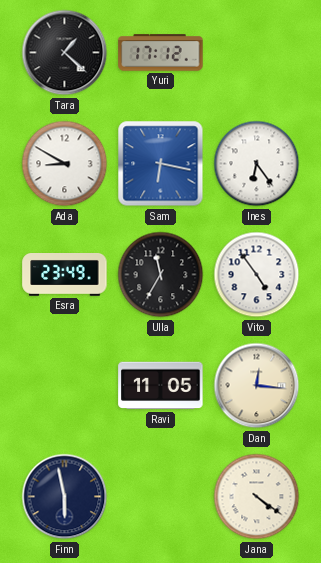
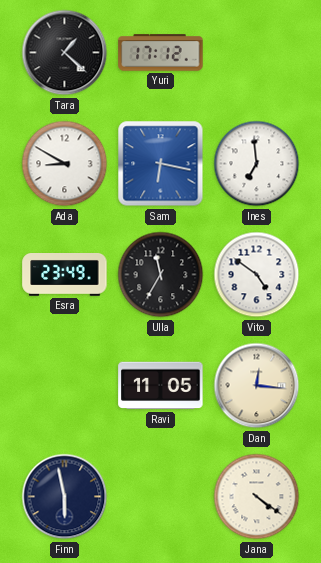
Ines: 6:24 -> 6:59
Vito: 4:54 -> 4:51
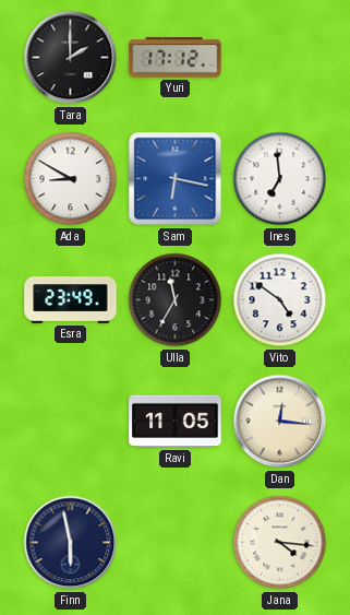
Tara: 1:22 -> 2:00
Jana: 4:21 -> 4:16
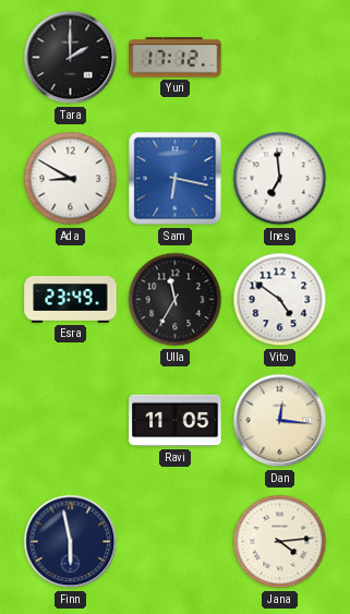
Jana: 4:16 -> 4:14
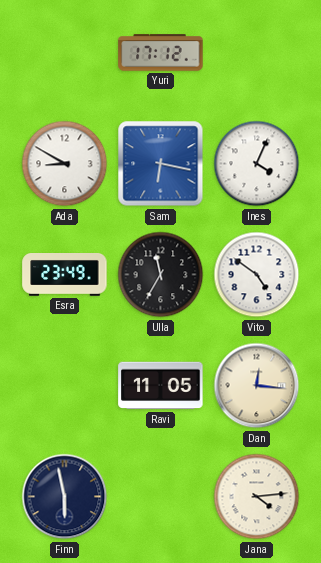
Tara: 2:00 -> none
Ines: 6:59 -> 4:04
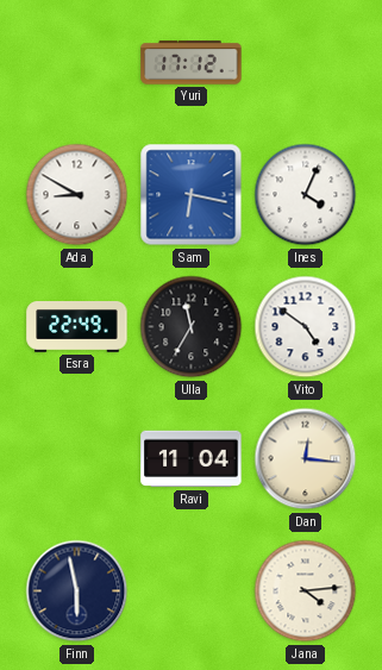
Esra: 23:49 -> 22:49
Ravi: 11:05 -> 11:04
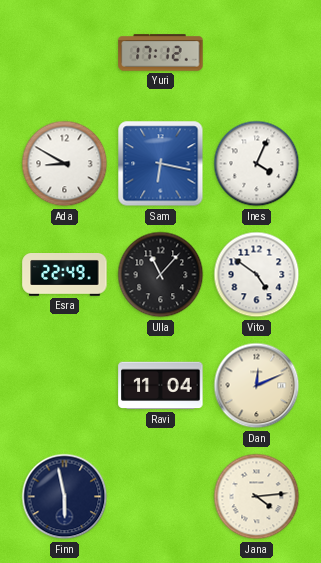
Ulla: 11:35 -> 11:07
Dan: 12:16 -> 12:11
